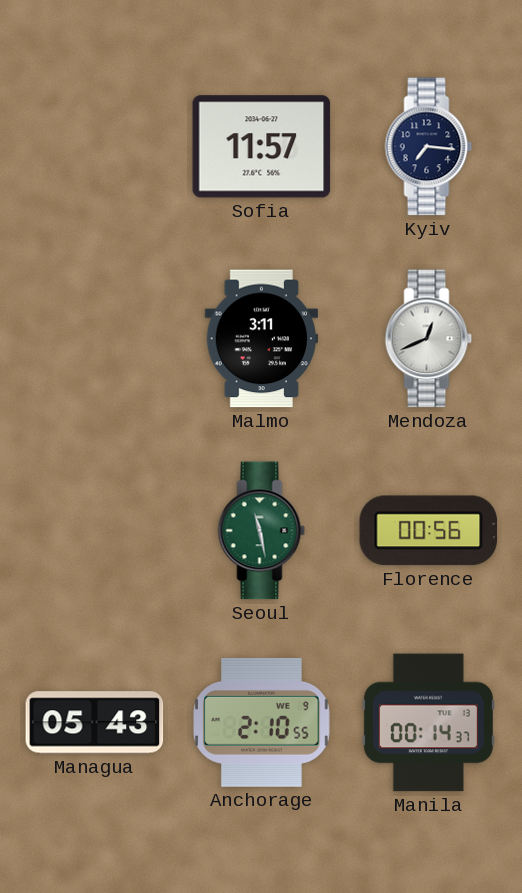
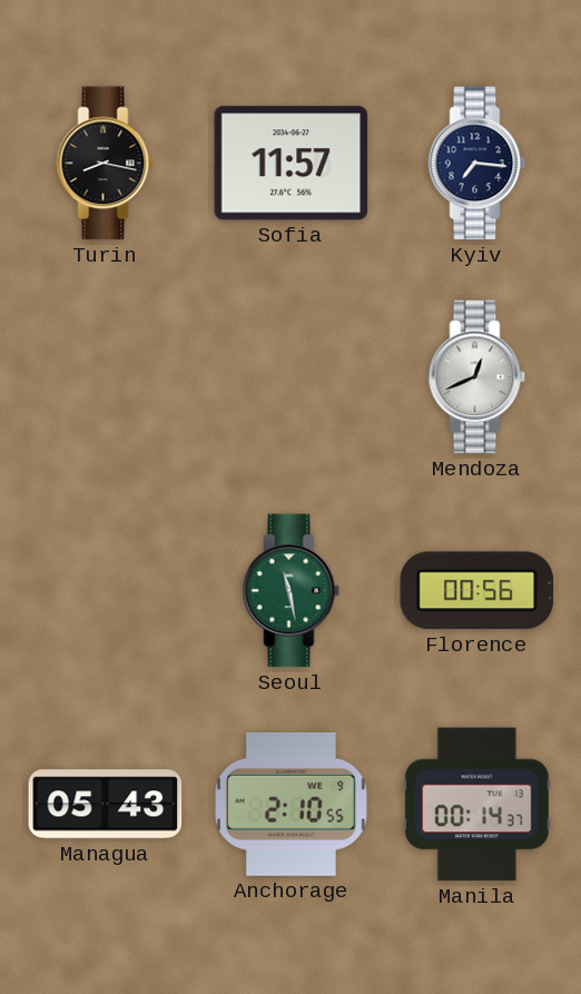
Turin: none -> 8:17
Malmo: 3:11 -> none
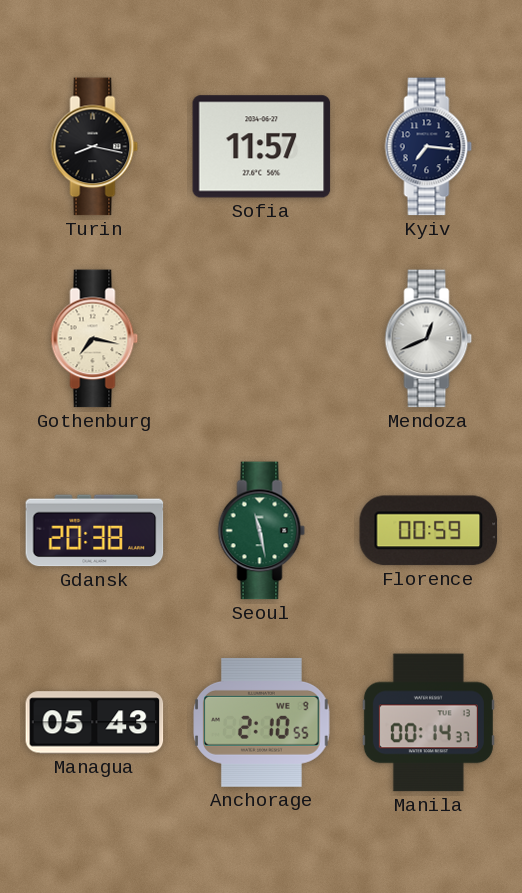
Gothenburg: none -> 7:17
Gdansk: none -> 20:38
Florence: 00:56 -> 00:59
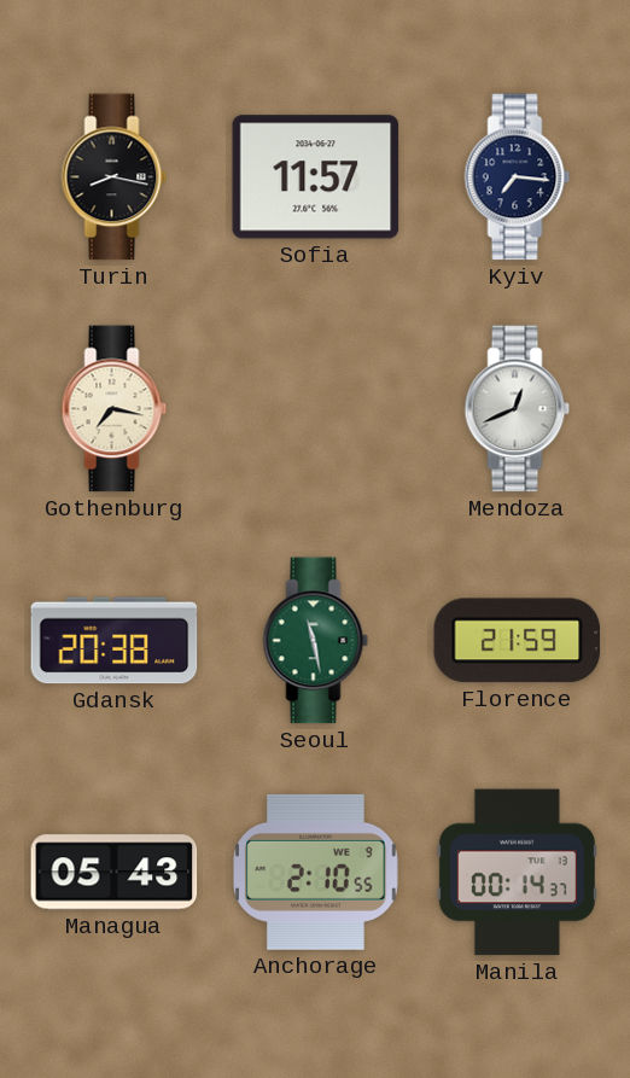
Florence: 00:59 -> 21:59
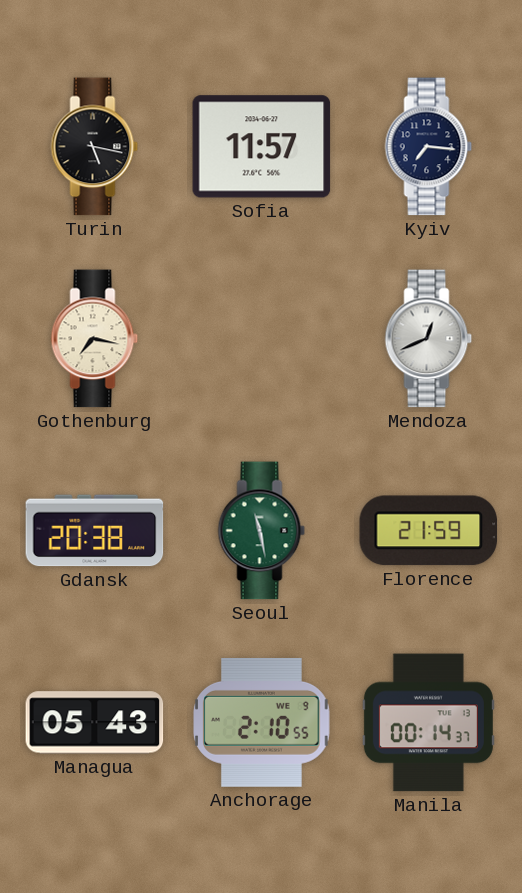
Turin: 8:17 -> 5:17
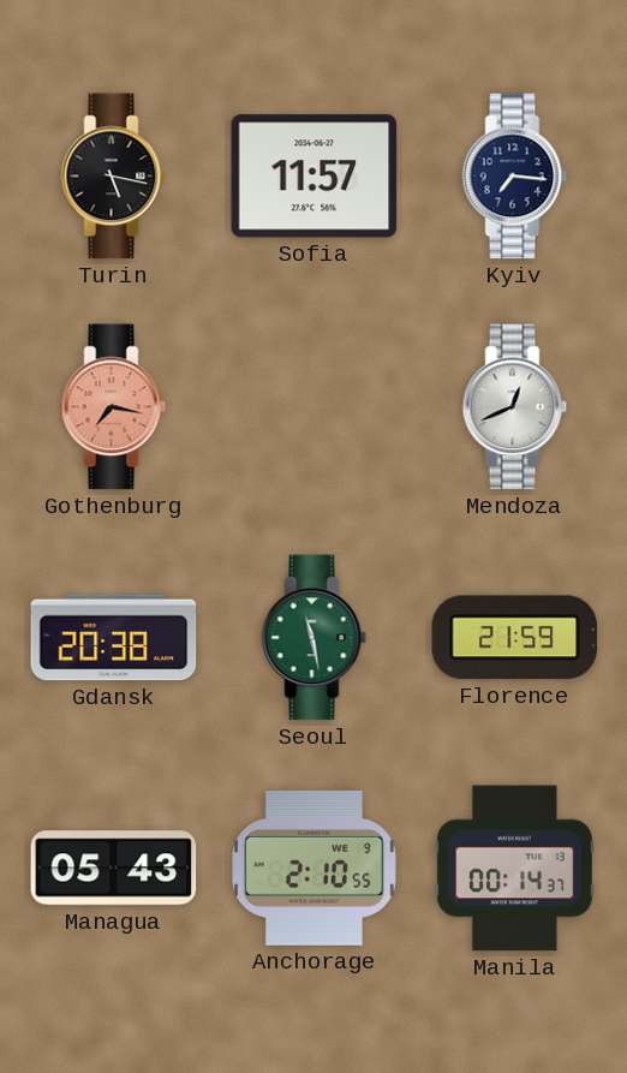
Gothenburg dial: cream -> salmon
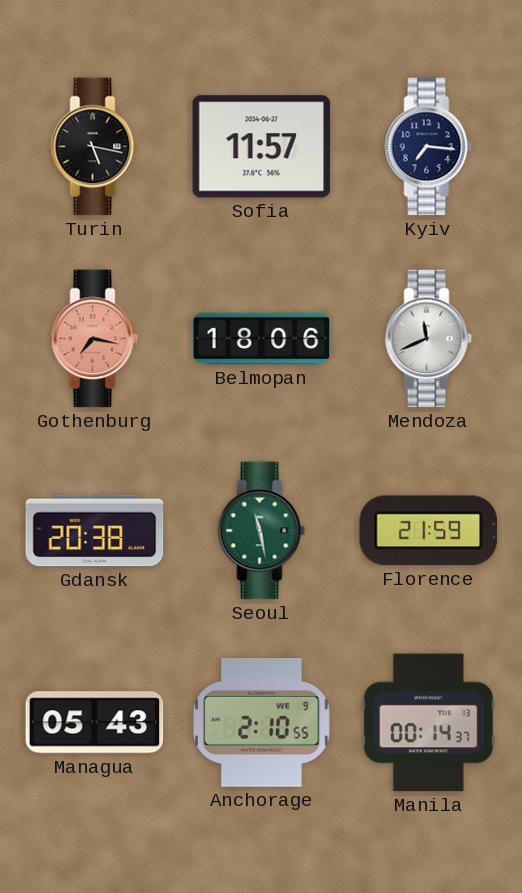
Belmopan: none -> 18:06
Mendoza: 12:41 -> 11:41
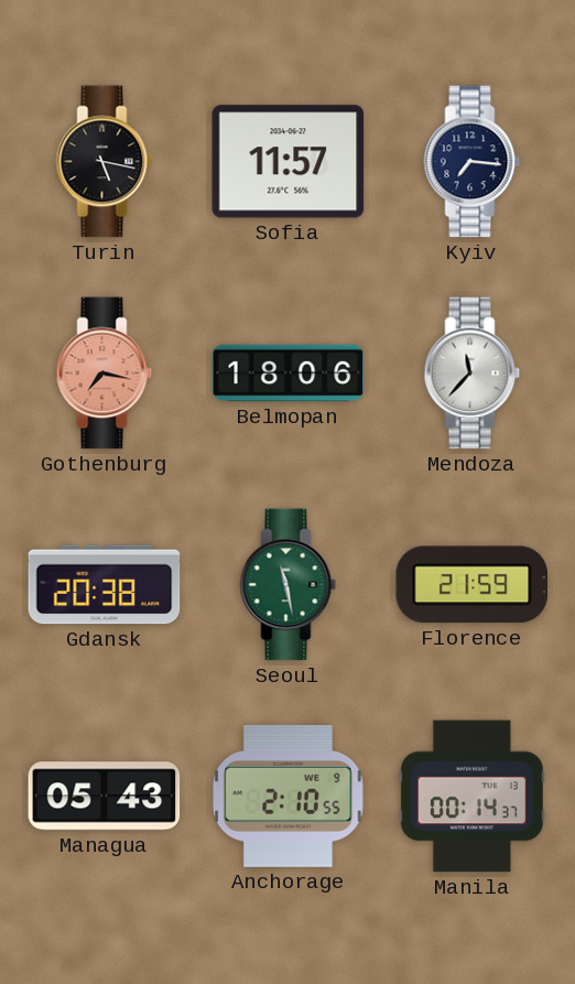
Mendoza: 11:41 -> 11:37
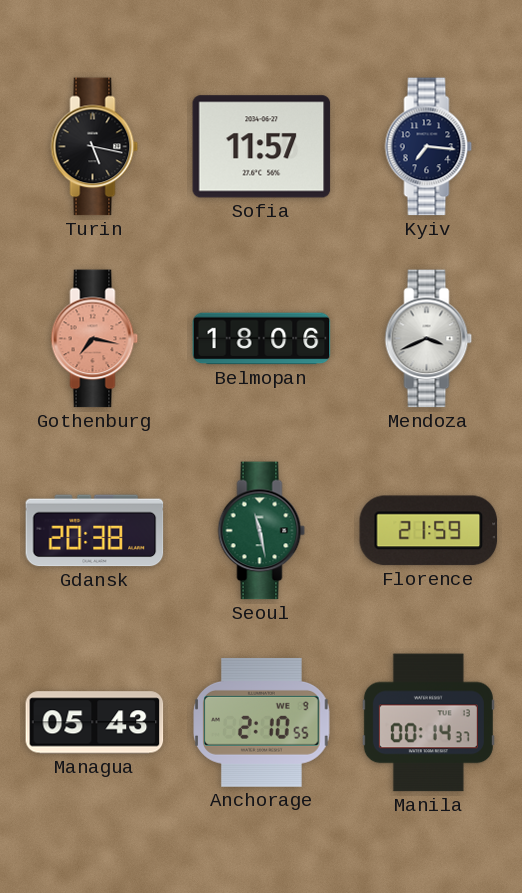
Mendoza: 11:37 -> 3:41
